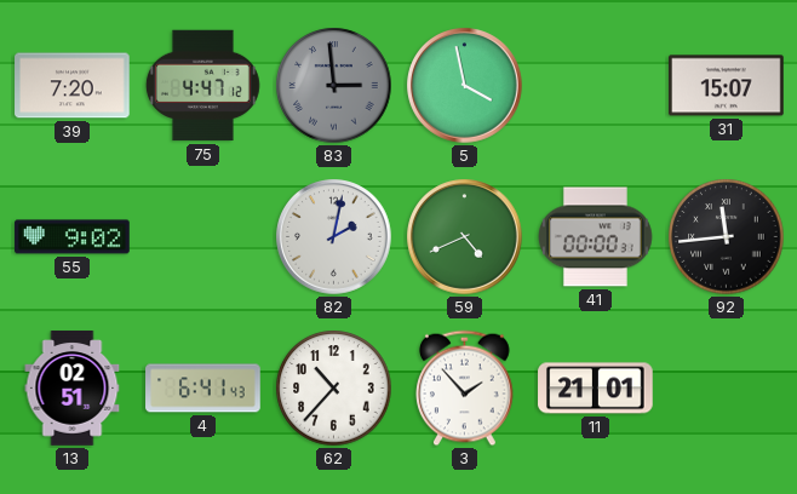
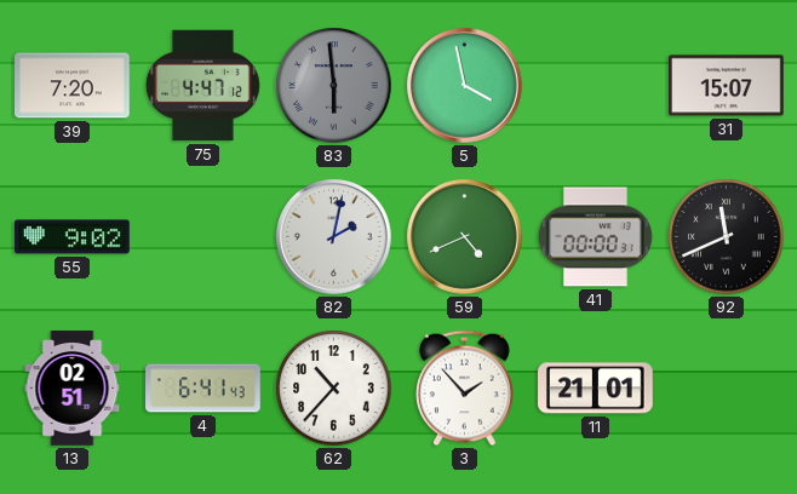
83: 2:59 -> 5:59
92: 11:44 -> 11:41
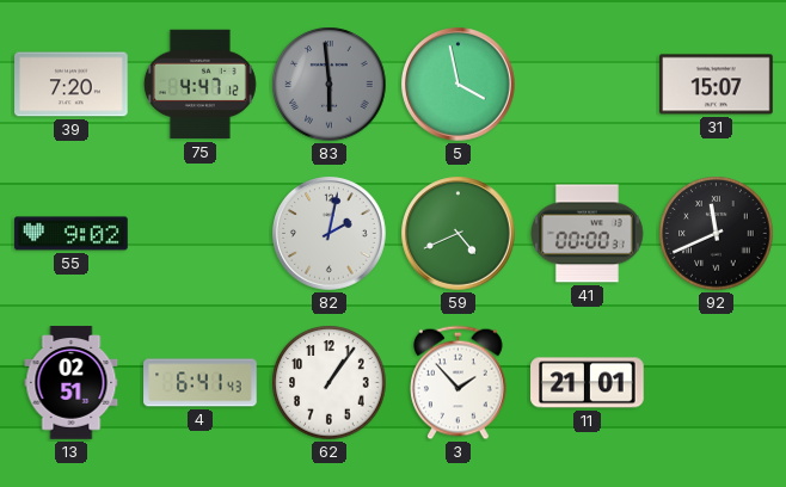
62: 10:37 -> 1:06
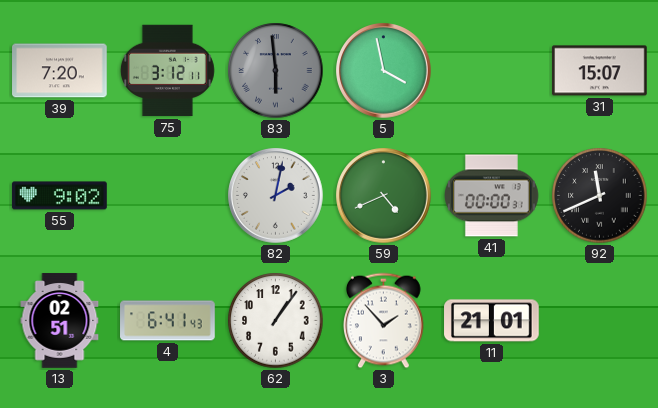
75: 4:47 -> 3:12
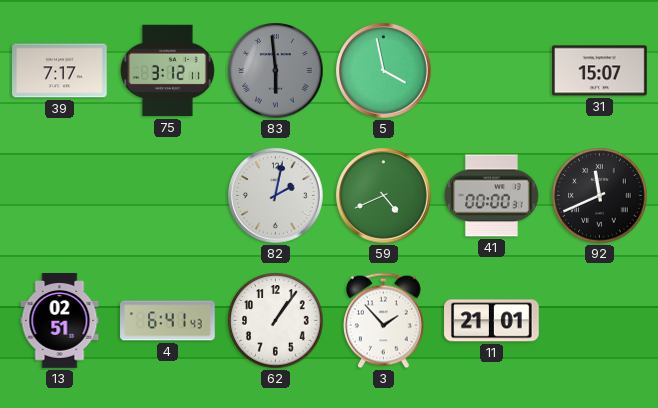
39: 7:20 -> 7:17
55: 9:02 -> none
